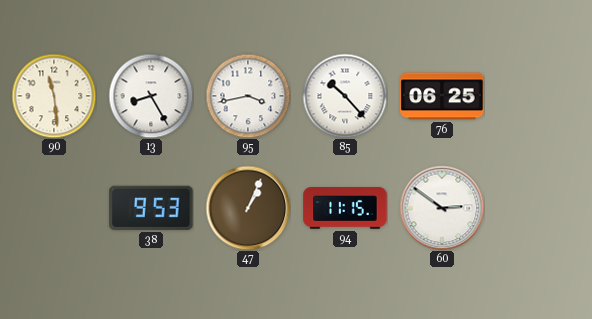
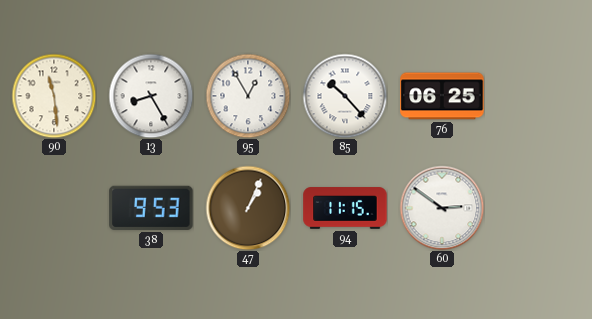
95: 3:43 -> 12:55
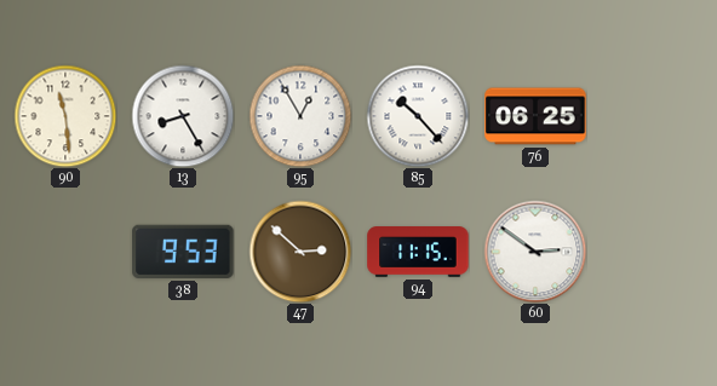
47: 1:04 -> 2:52
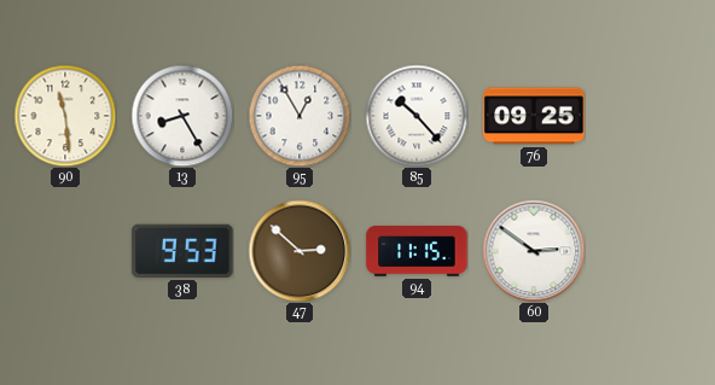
76: 06:25 -> 09:25
